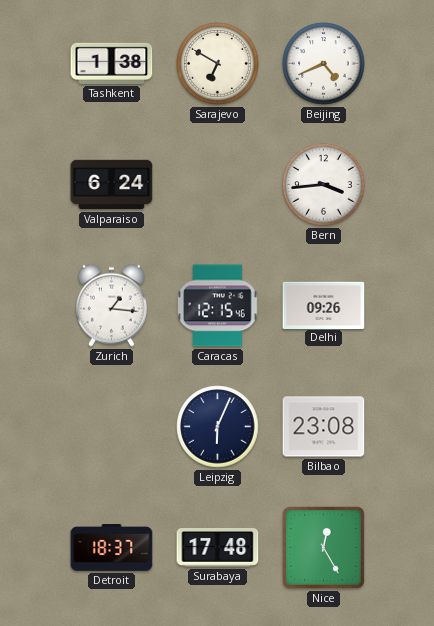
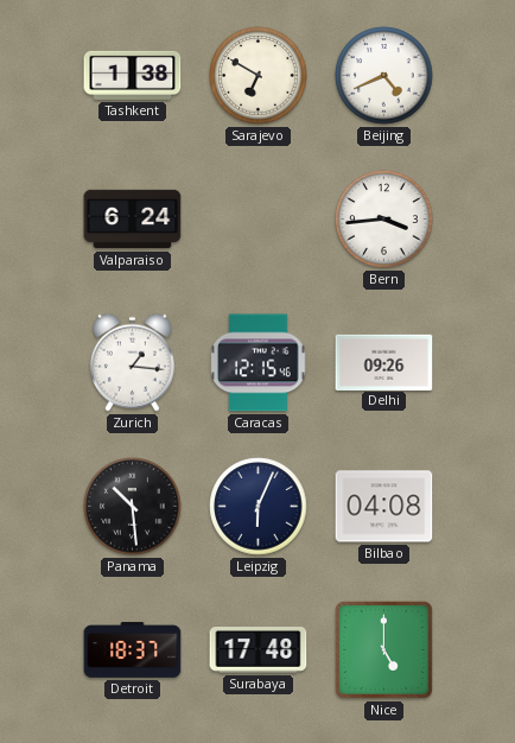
Panama: none -> 10:29
Bilbao: 23:08 -> 04:08
Nice: 12:25 -> 5:00
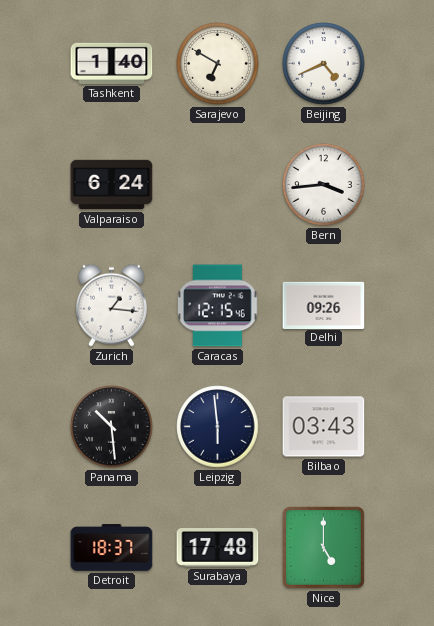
Tashkent: 1:38 -> 1:40
Leipzig: 6:04 -> 5:59
Bilbao: 04:08 -> 03:43
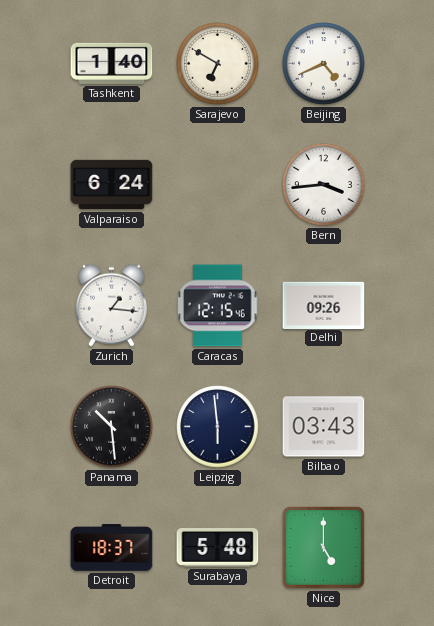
Surabaya: 17:48 -> 5:48
